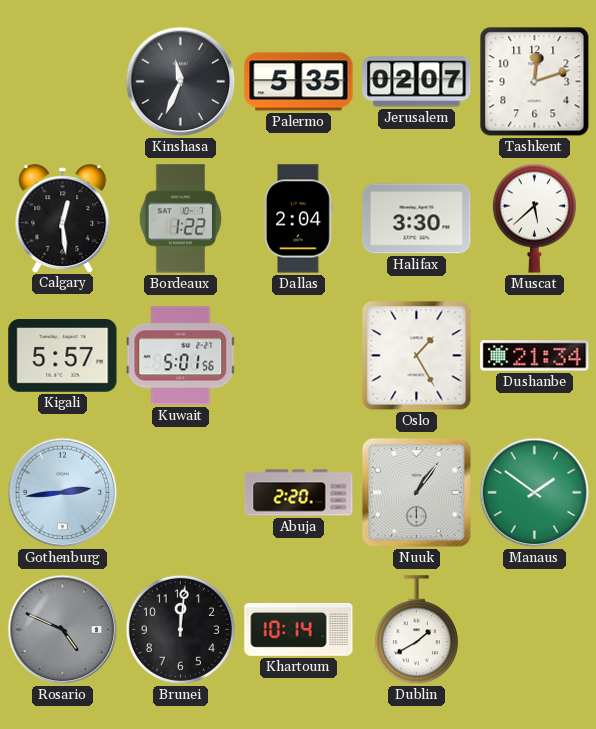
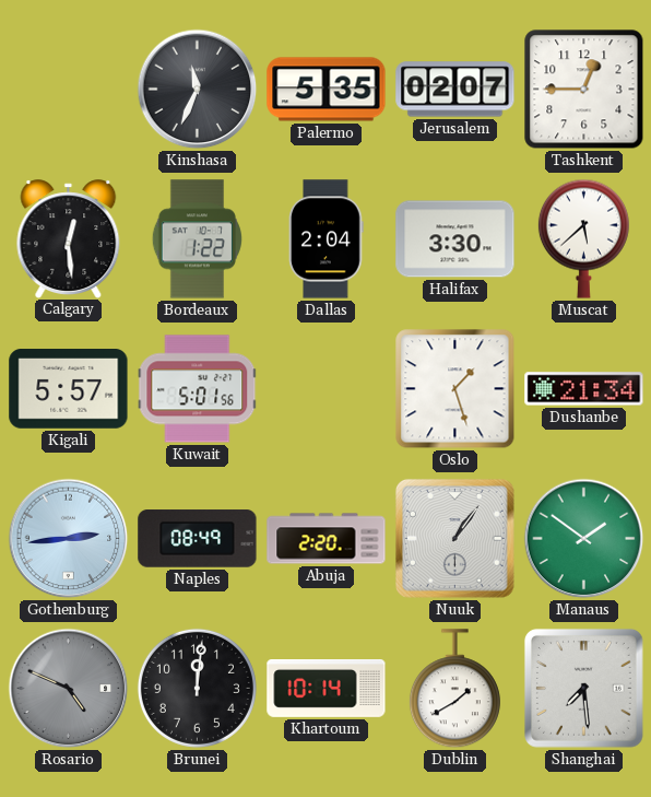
Tashkent: 12:12 -> 12:45
Oslo: 1:25 -> 1:27
Naples: none -> 08:49
Shanghai: none -> 7:29
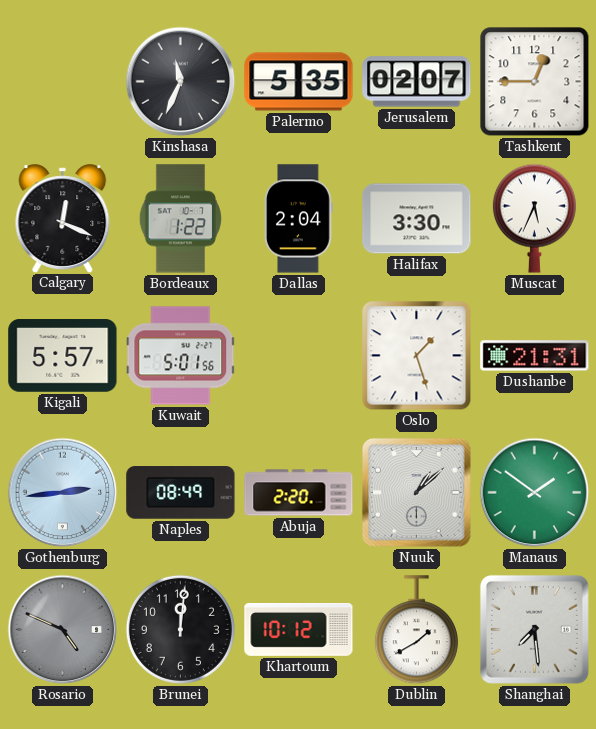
Calgary: 12:29 -> 12:19
Muscat: 5:38 -> 5:34
Dushanbe: 21:34 -> 21:31
Nuuk: 1:06 -> 1:08
Khartoum: 10:14 -> 10:12
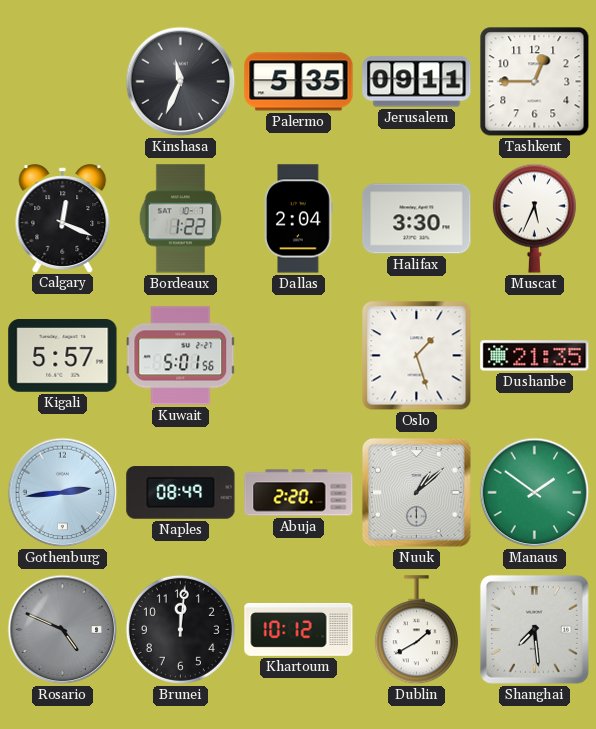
Jerusalem: 02:07 -> 09:11
Dushanbe: 21:31 -> 21:35
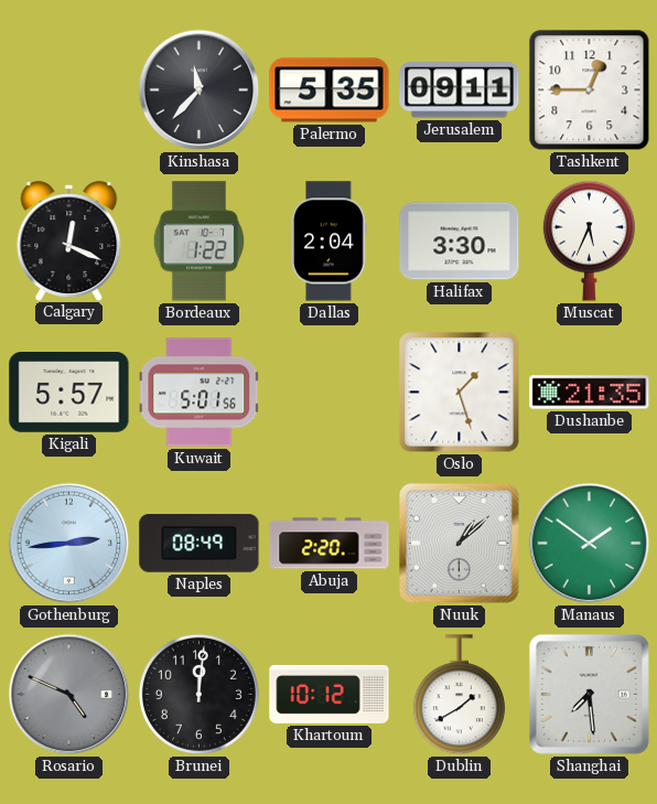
Kinshasa: 11:34 -> 11:37
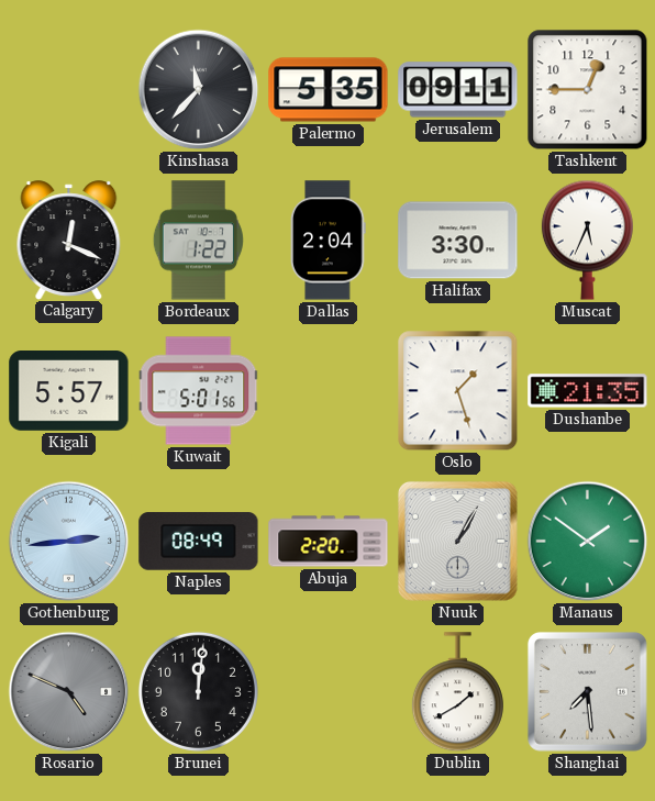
Nuuk: 1:08 -> 1:05
Khartoum: 10:12 -> none
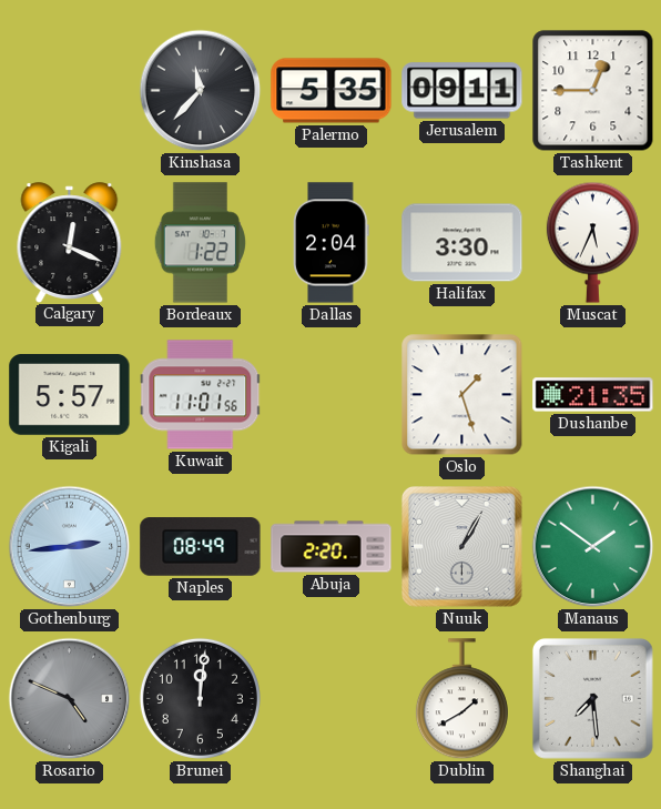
Kuwait: 5:01 -> 11:01
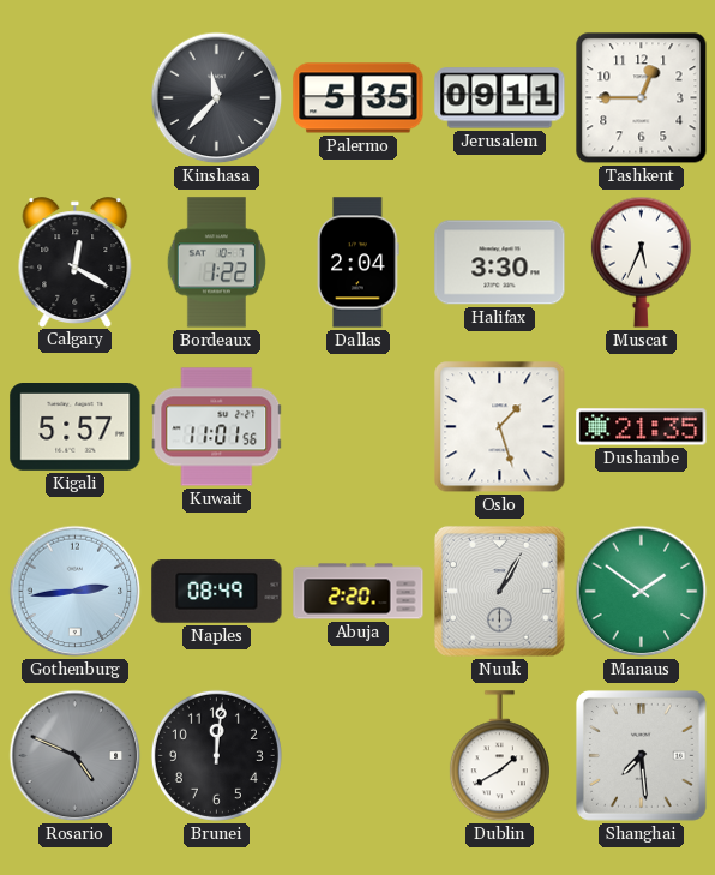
Calgary: 12:19 -> 12:20
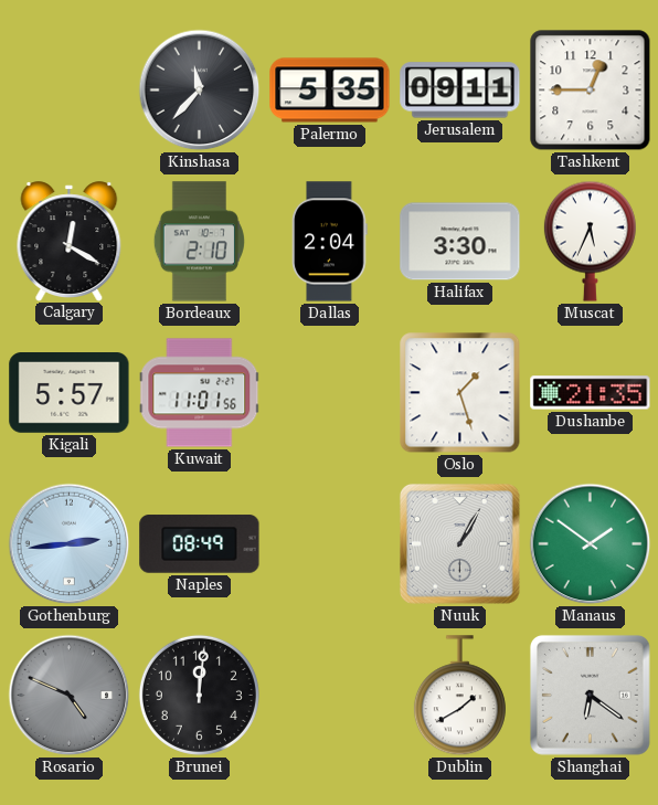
Bordeaux: 1:22 -> 2:10
Abuja: 2:20 -> none
Shanghai: 7:29 -> 6:21
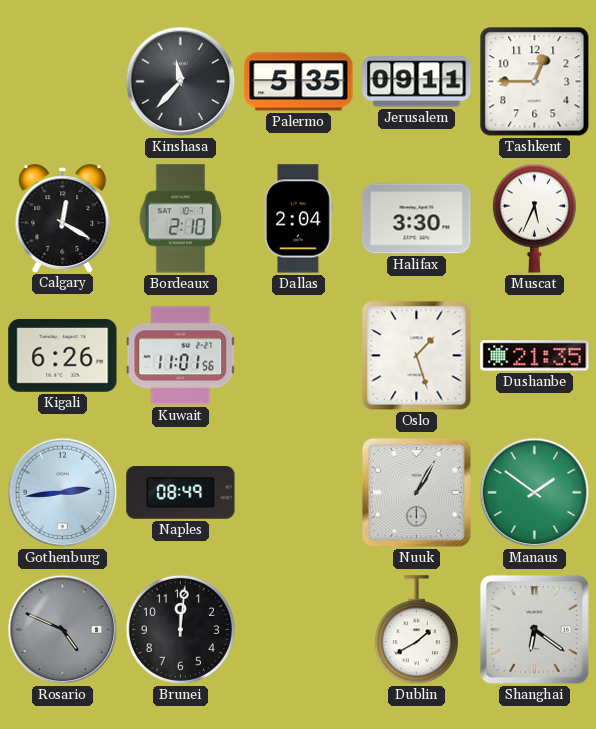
Kigali: 5:57 -> 6:26
